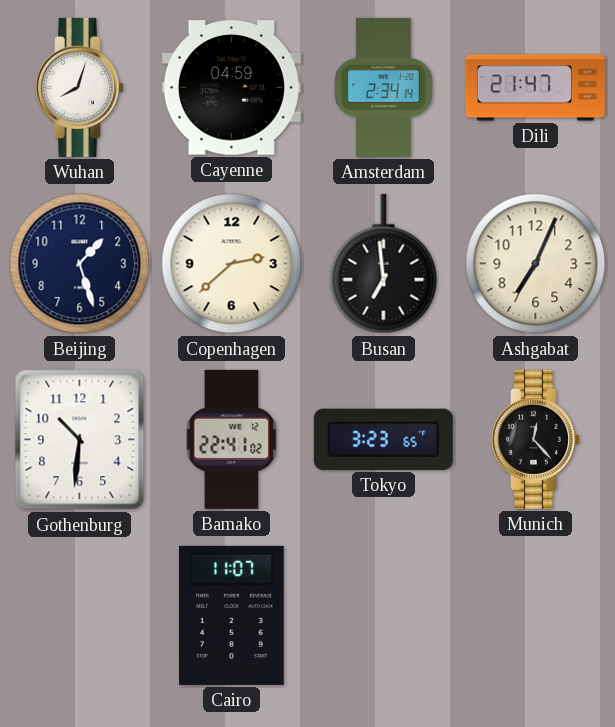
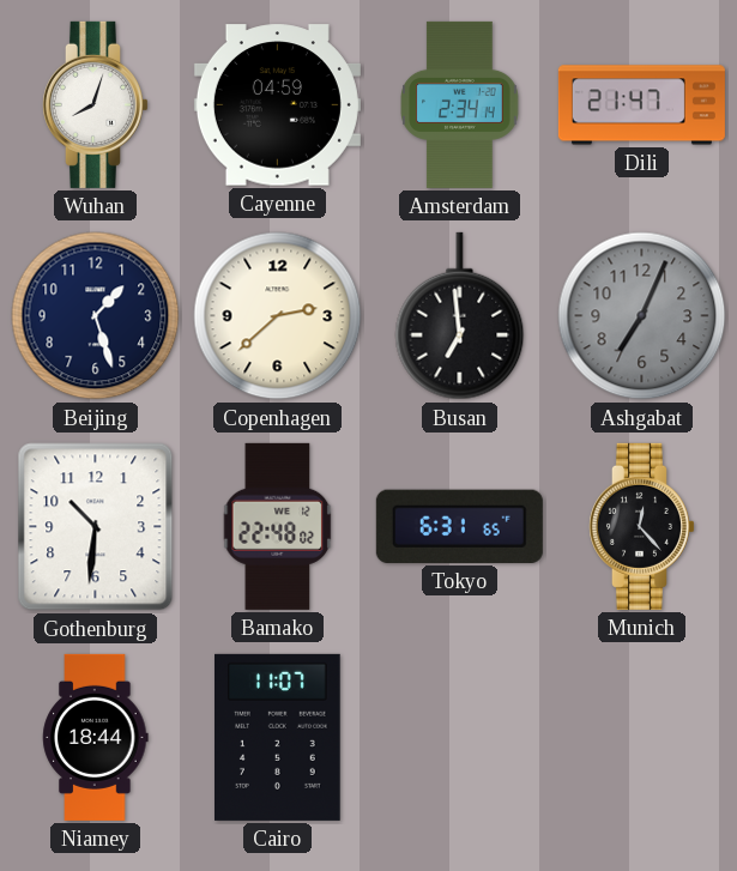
Ashgabat dial: cream -> grey
Bamako: 22:41 -> 22:48
Tokyo: 3:23 -> 6:31
Niamey: none -> 18:44
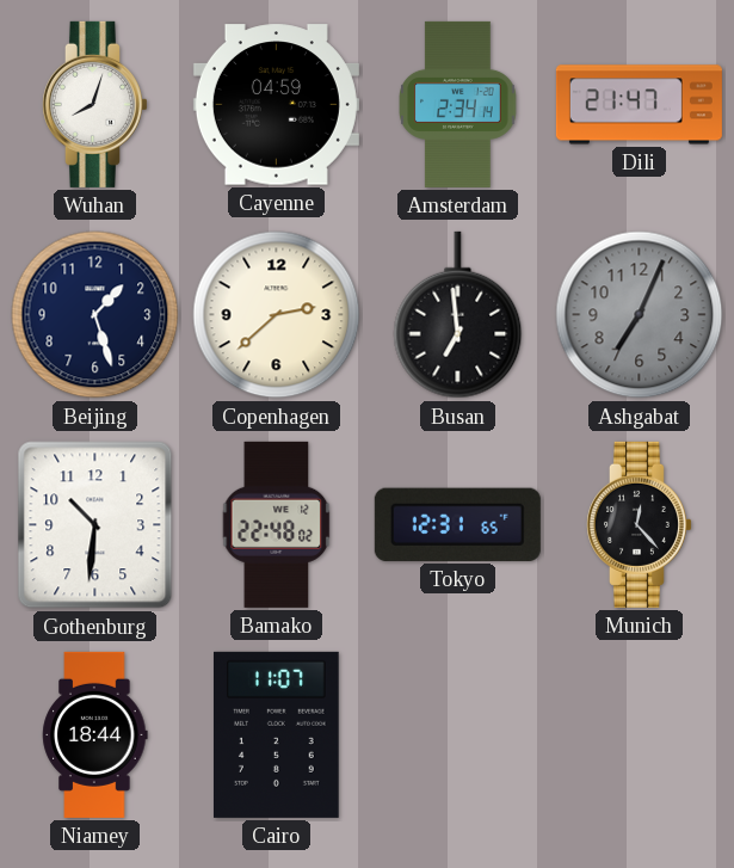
Tokyo: 6:31 -> 12:31
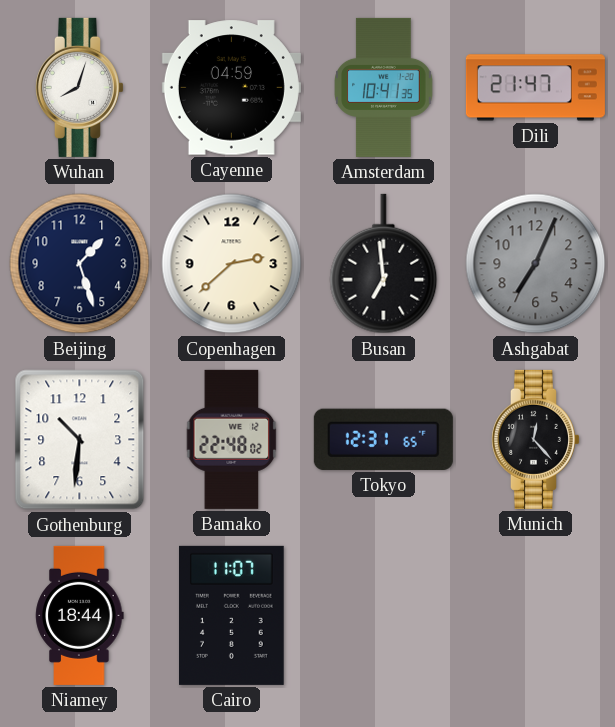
Amsterdam: 2:34 -> 10:41
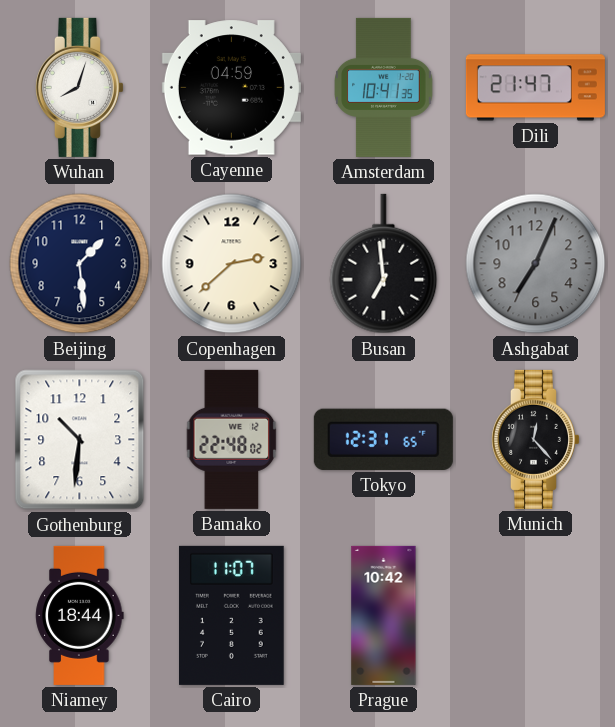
Beijing: 1:27 -> 1:29
Prague: none -> 10:42
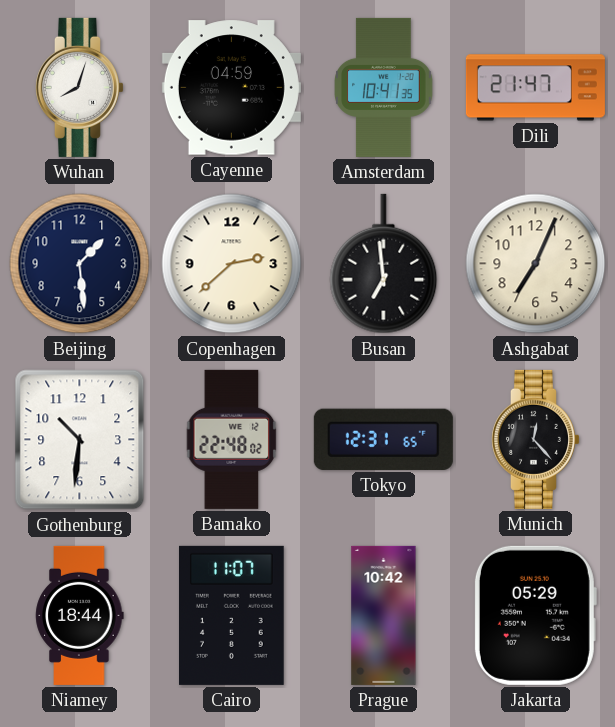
Ashgabat dial: grey -> cream
Jakarta: none -> 05:29
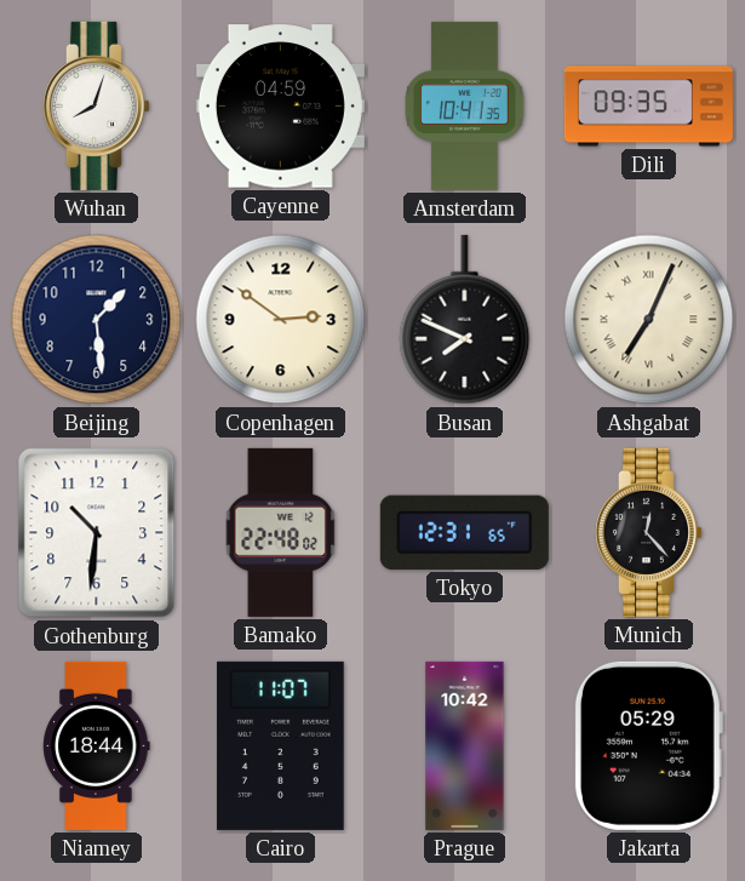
Dili: 21:47 -> 09:35
Copenhagen: 2:38 -> 2:51
Busan: 6:59 -> 7:49
Ashgabat numerals: Arabic -> Roman
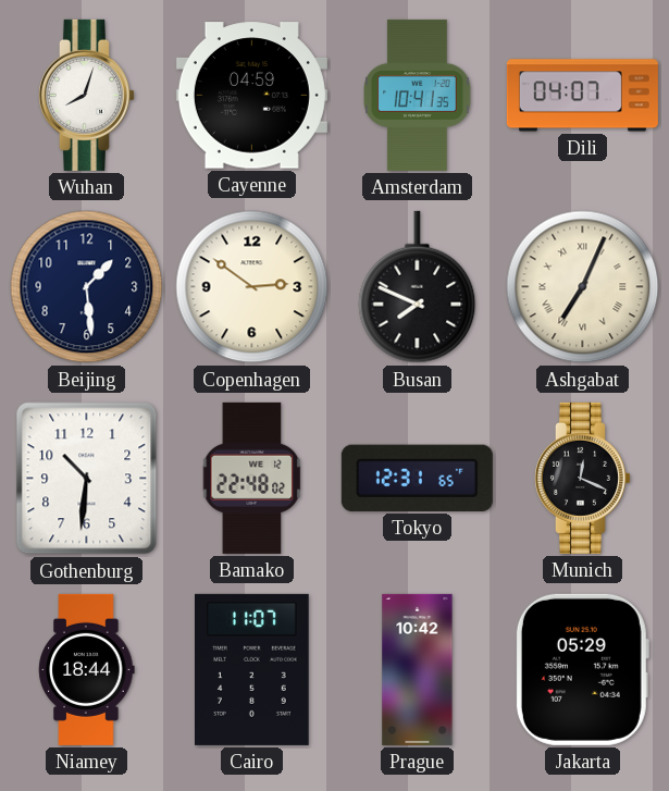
Dili: 09:35 -> 04:07
Munich: 12:23 -> 12:19
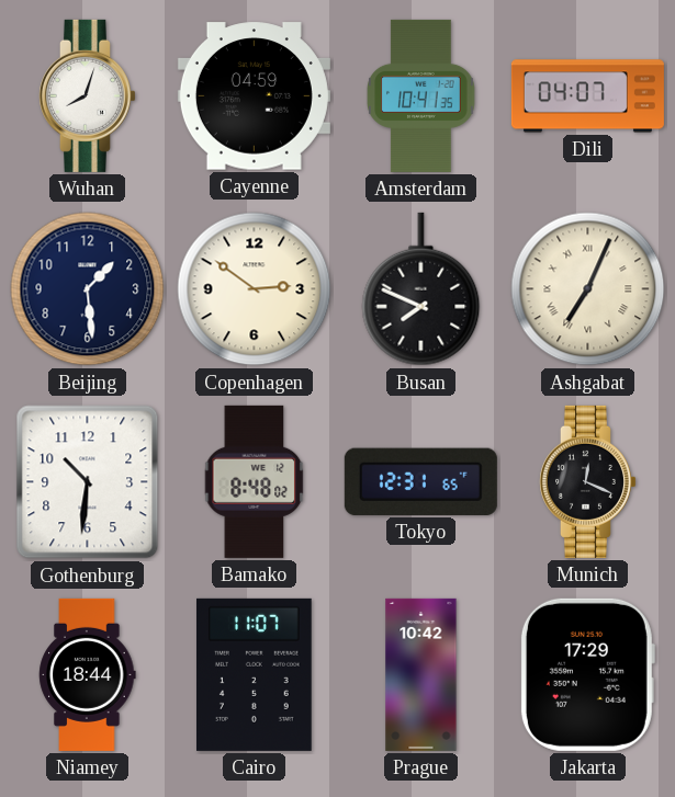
Bamako: 22:48 -> 8:48
Jakarta: 05:29 -> 17:29
